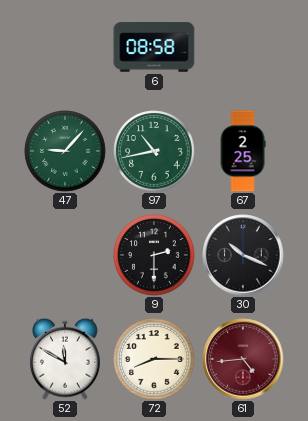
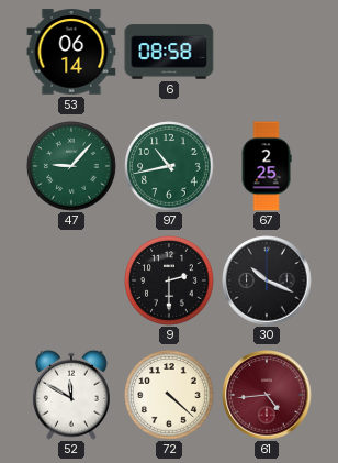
53: none -> 06:14
72: 8:15 -> 4:22
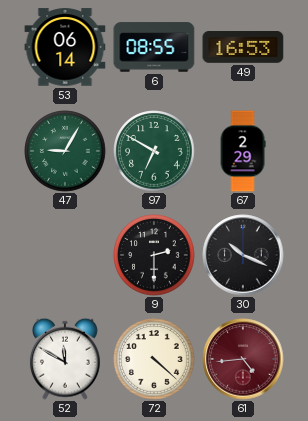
6: 08:58 -> 08:55
49: none -> 16:53
47: 9:07 -> 9:05
97: 10:43 -> 6:50
67: 2:25 -> 2:29
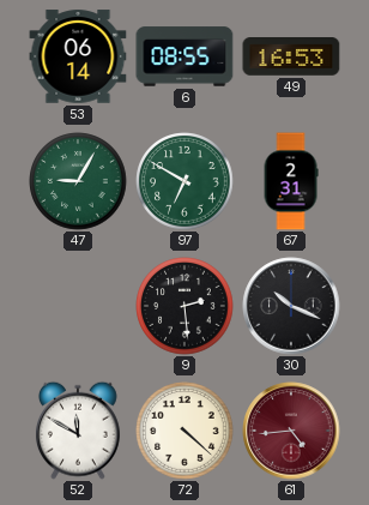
67: 2:29 -> 2:31
9: 2:30 -> 2:29
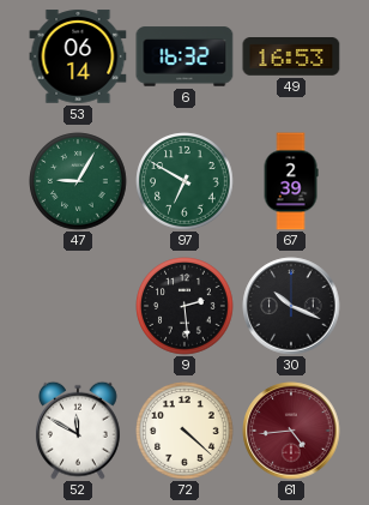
6: 08:55 -> 16:32
67: 2:31 -> 2:39
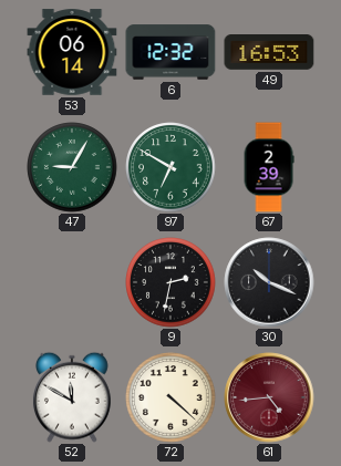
6: 16:32 -> 12:32
9: 2:29 -> 2:32
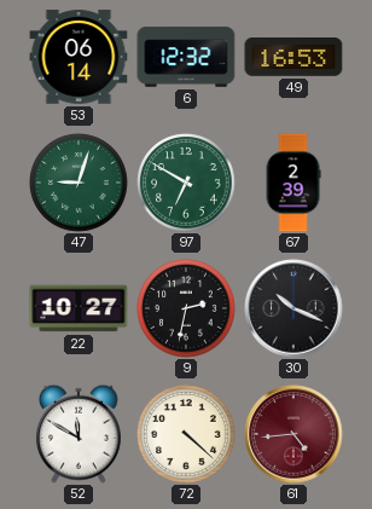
47: 9:05 -> 9:03
22: none -> 10:27
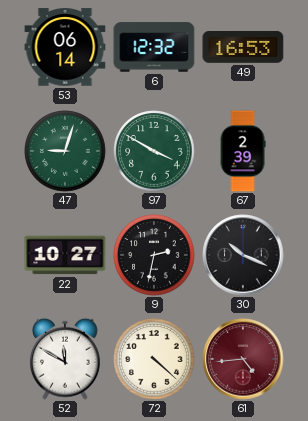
97: 6:50 -> 3:50
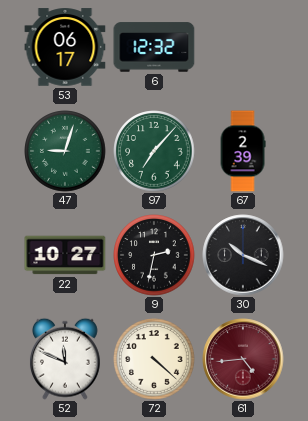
53: 06:14 -> 06:17
49: 16:53 -> none
97: 3:50 -> 7:07
52: 11:50 -> 11:49
